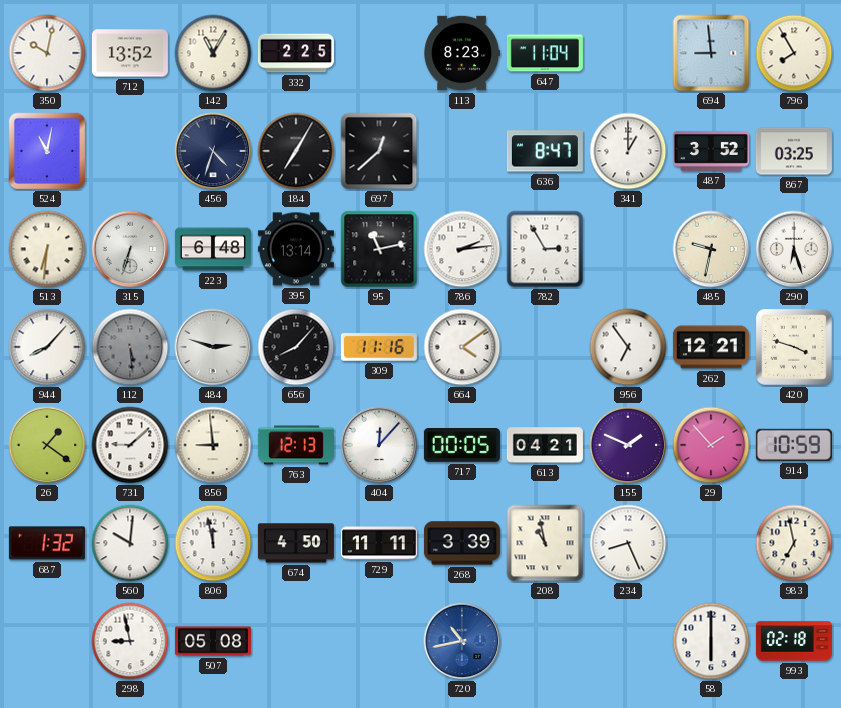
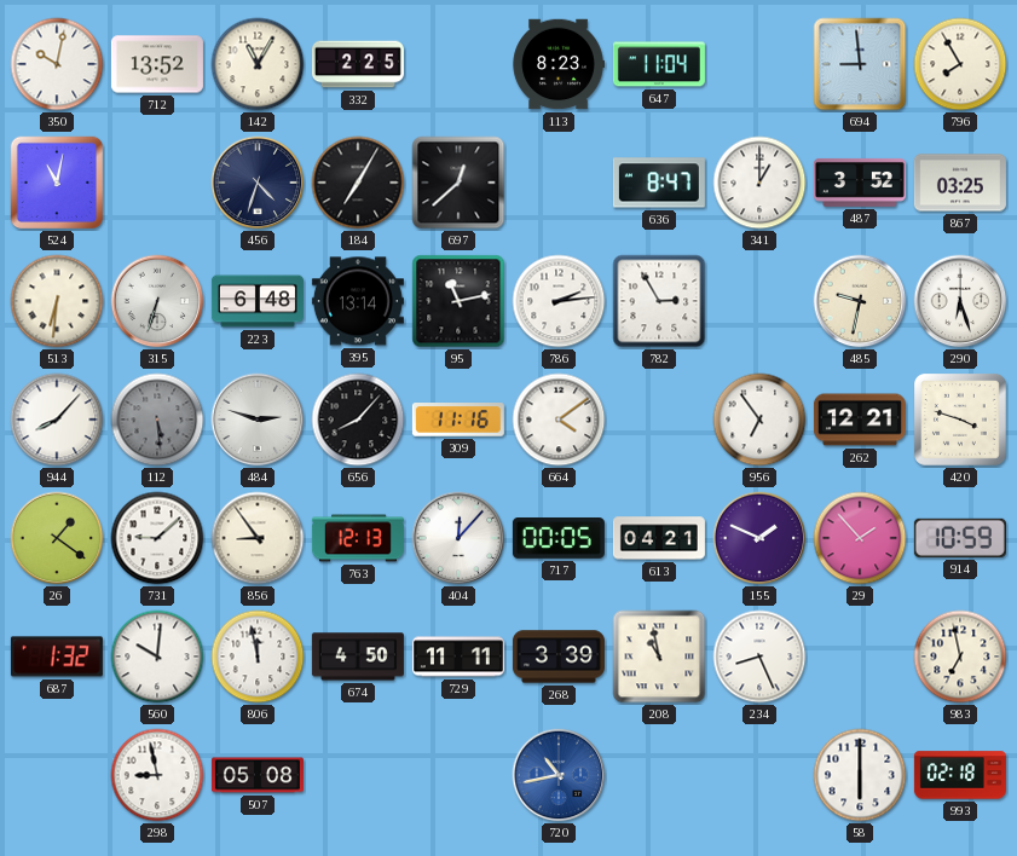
856: 8:59 -> 8:54
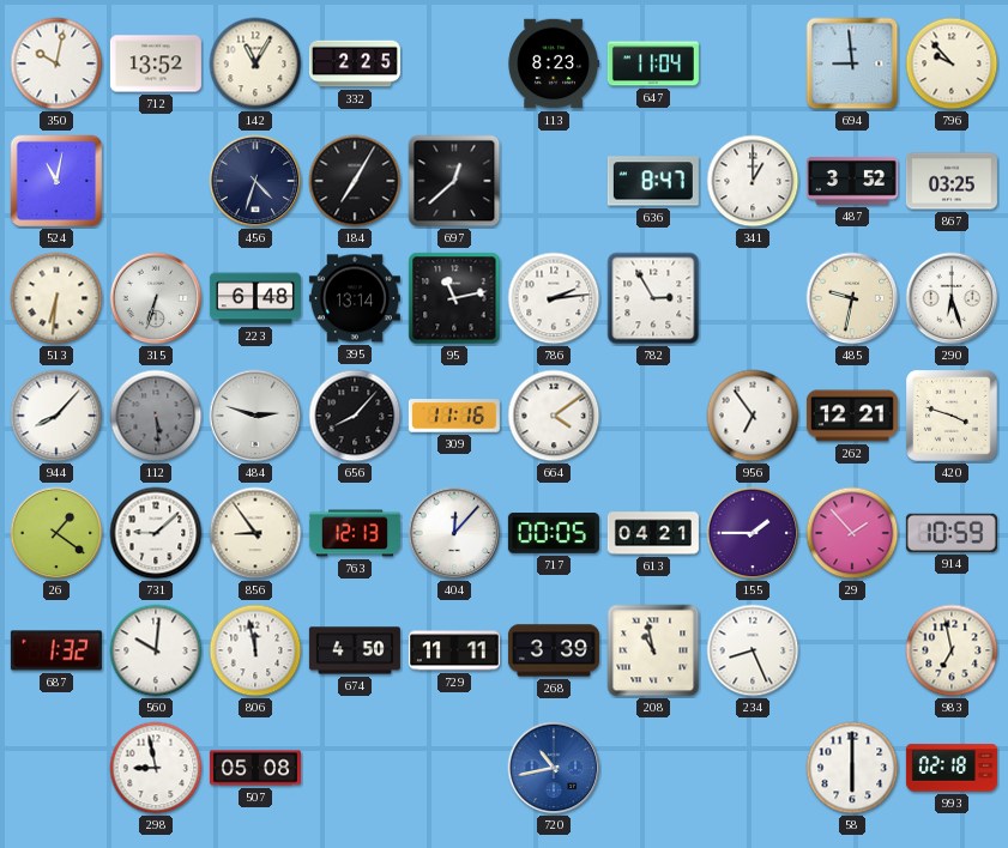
796: 7:55 -> 9:53
155: 1:49 -> 1:45
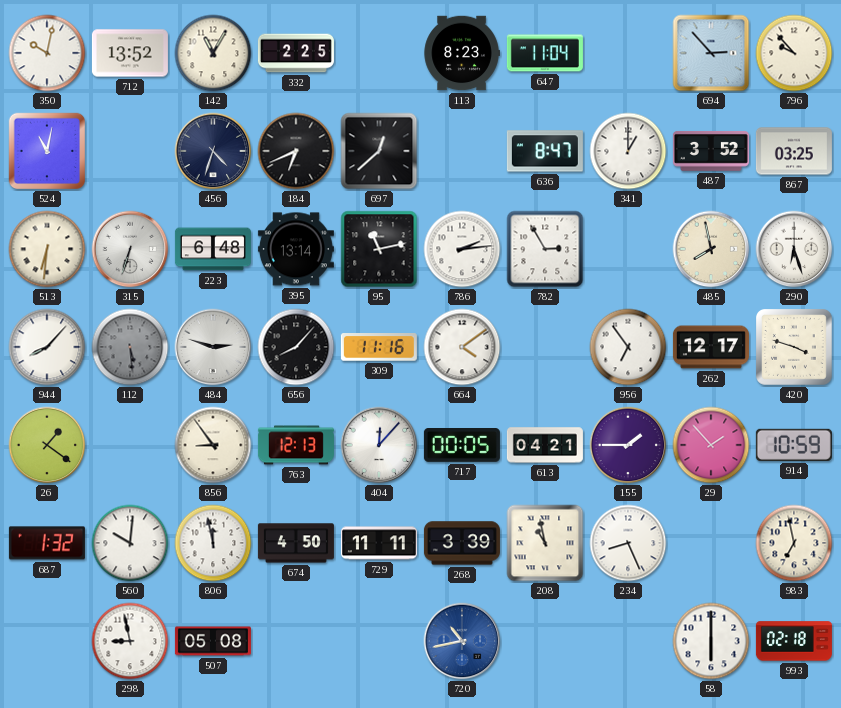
694: 8:59 -> 2:53
184: 7:05 -> 6:41
485: 9:32 -> 7:58
262: 12:21 -> 12:17
731: 9:08 -> none
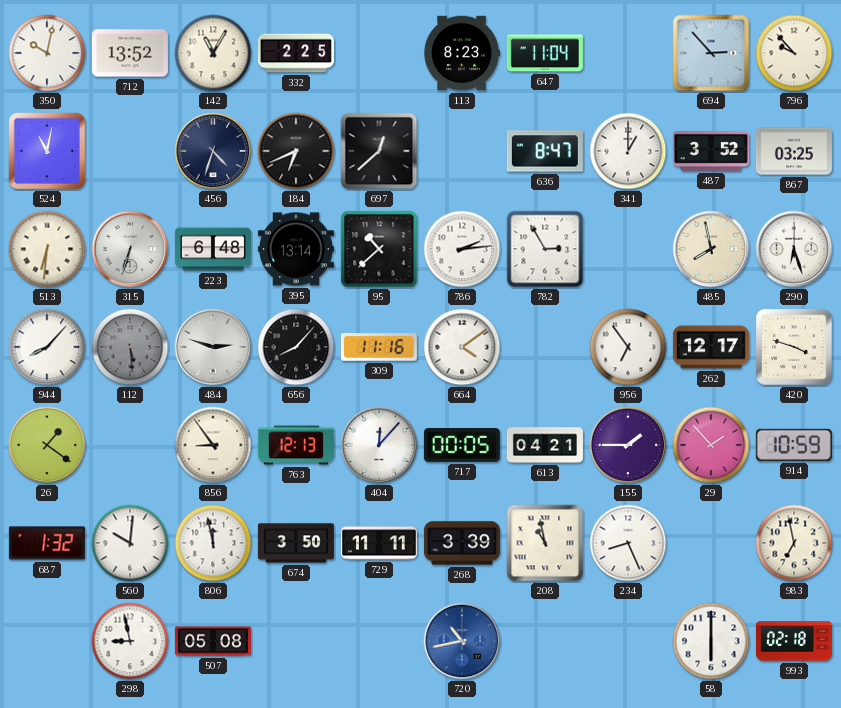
95: 11:13 -> 10:38
674: 4:50 -> 3:50
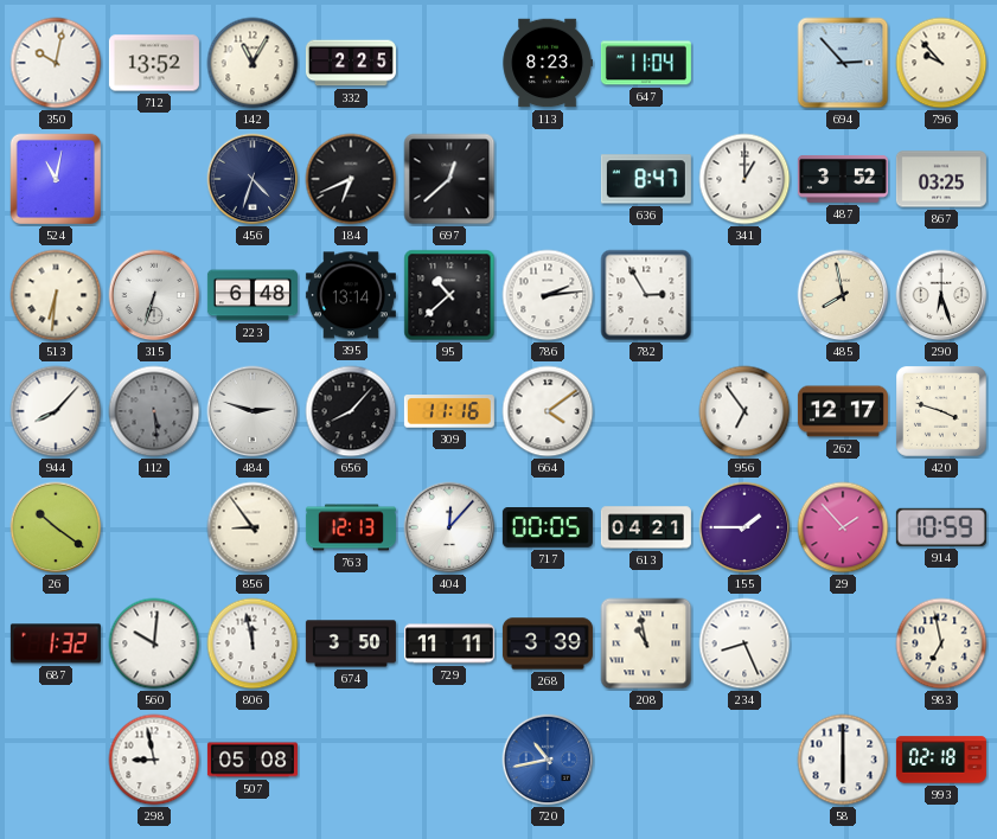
26: 1:21 -> 10:21
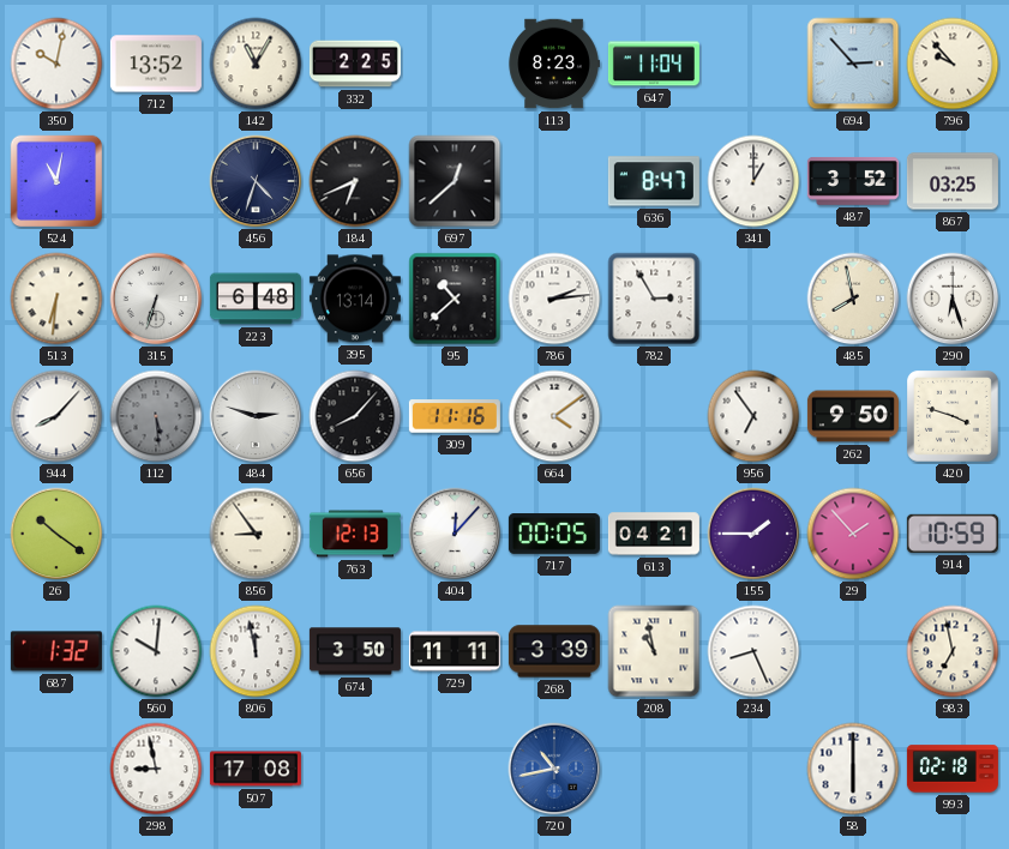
262: 12:17 -> 9:50
507: 05:08 -> 17:08
